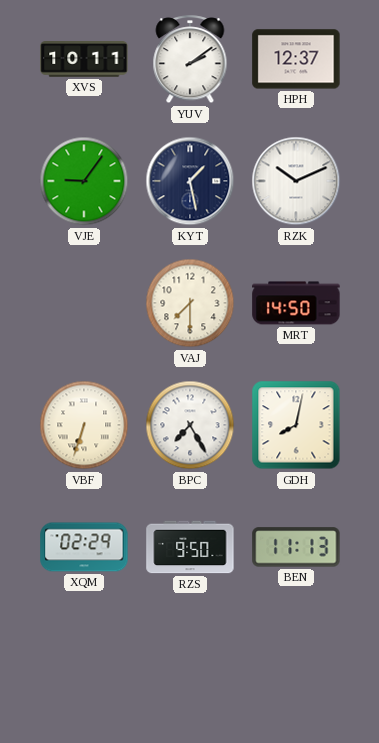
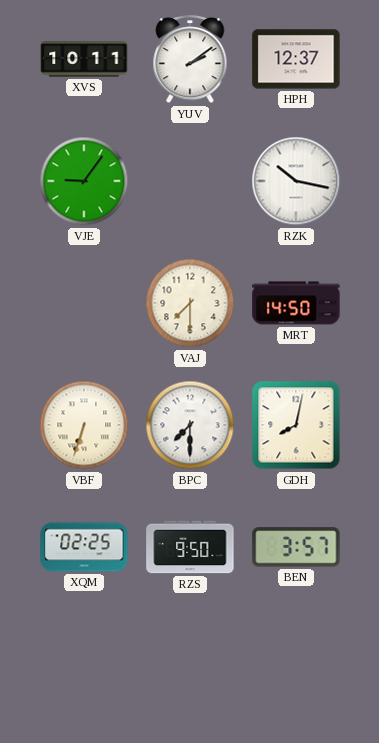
KYT: 1:28 -> none
RZK: 10:11 -> 10:17
BPC: 7:25 -> 7:30
XQM: 02:29 -> 02:25
BEN: 11:13 -> 3:57
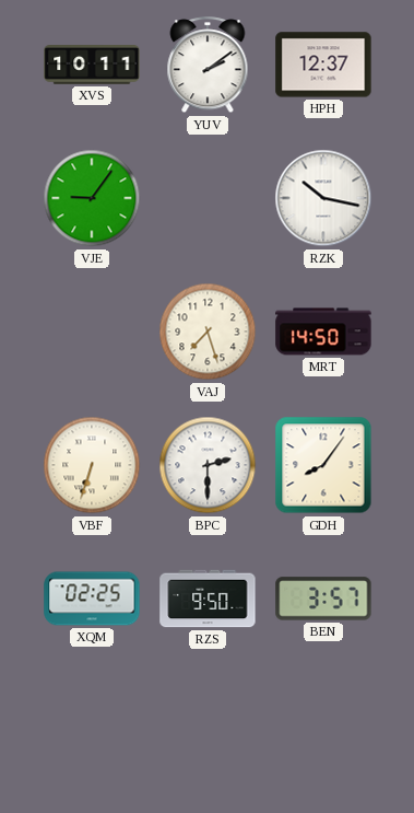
VAJ: 7:30 -> 7:27
BPC: 7:30 -> 2:30
GDH: 8:02 -> 8:06
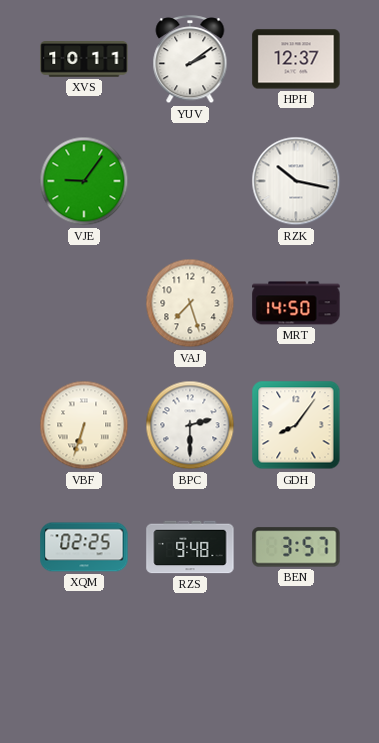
RZS: 9:50 -> 9:48
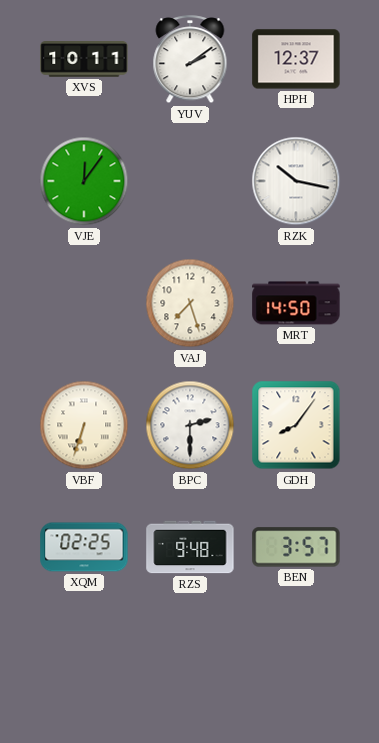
VJE: 9:06 -> 12:06
